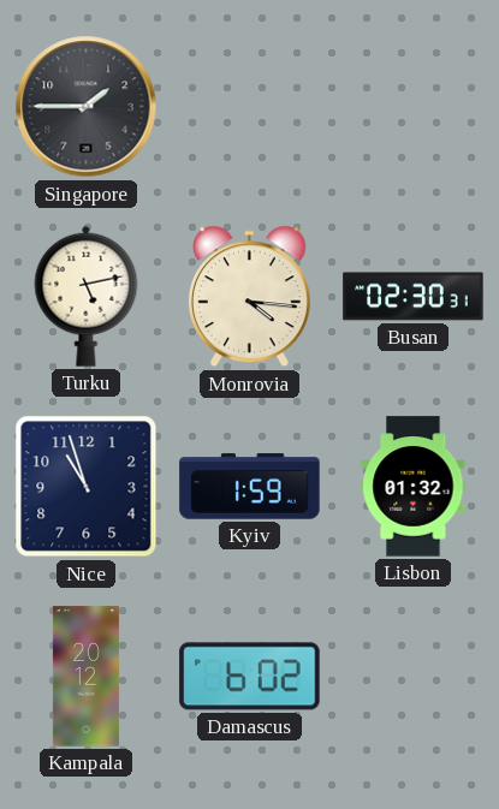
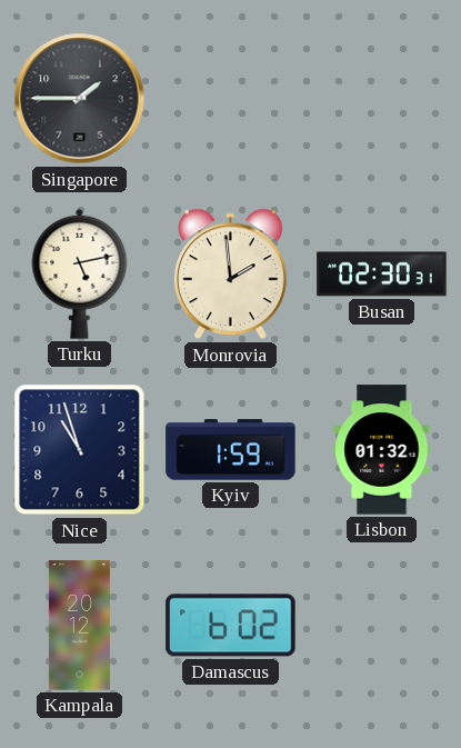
Monrovia: 4:16 -> 1:59
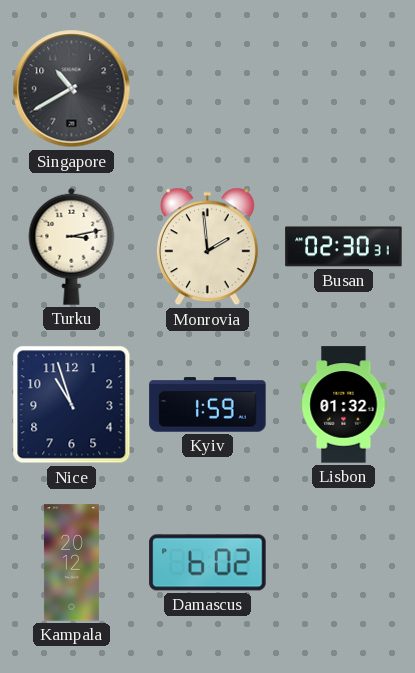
Singapore: 1:45 -> 10:40
Turku: 5:13 -> 3:13
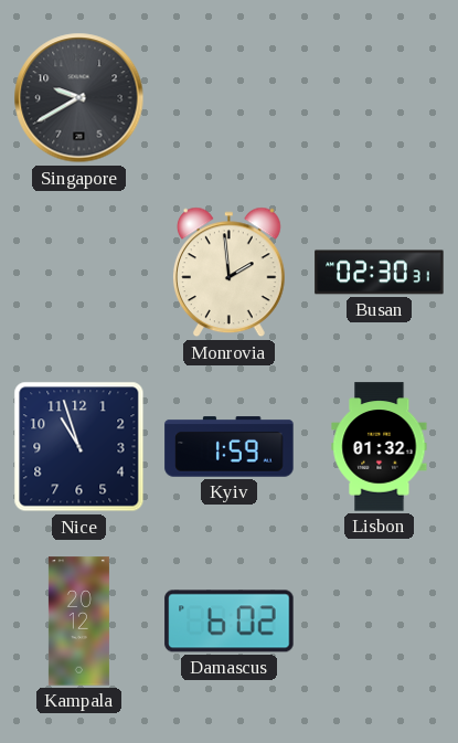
Singapore: 10:40 -> 9:40
Turku: 3:13 -> none
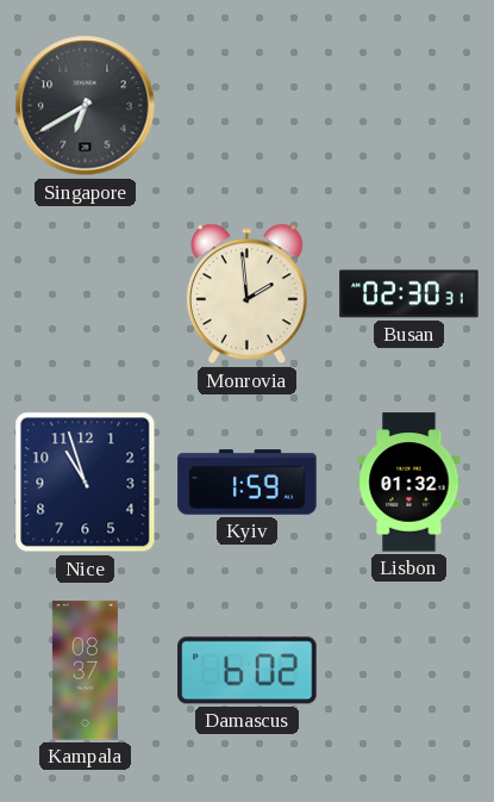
Singapore: 9:40 -> 6:40
Kampala: 20:12 -> 08:37
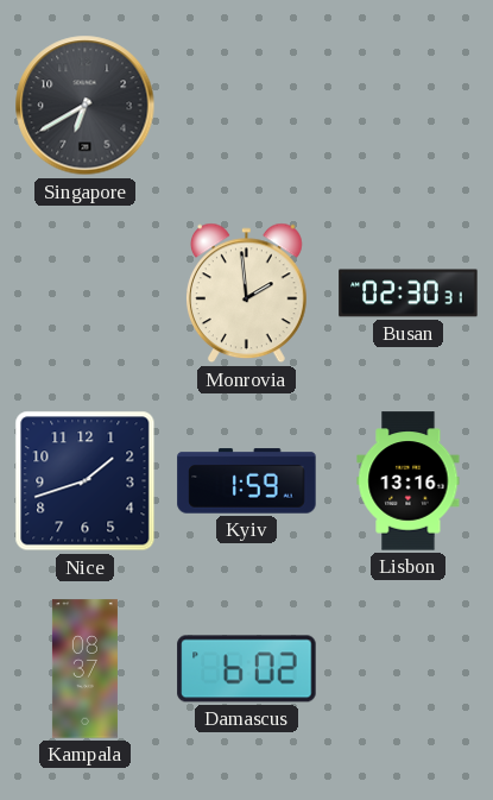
Nice: 10:57 -> 1:42
Lisbon: 01:32 -> 13:16
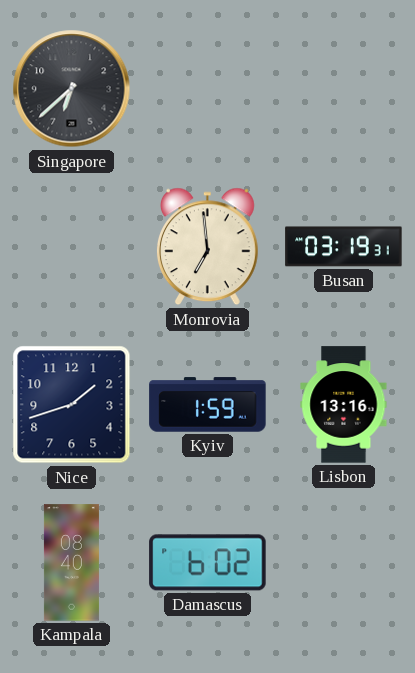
Singapore: 6:40 -> 6:38
Monrovia: 1:59 -> 6:59
Busan: 02:30 -> 03:19
Kampala: 08:37 -> 08:40
